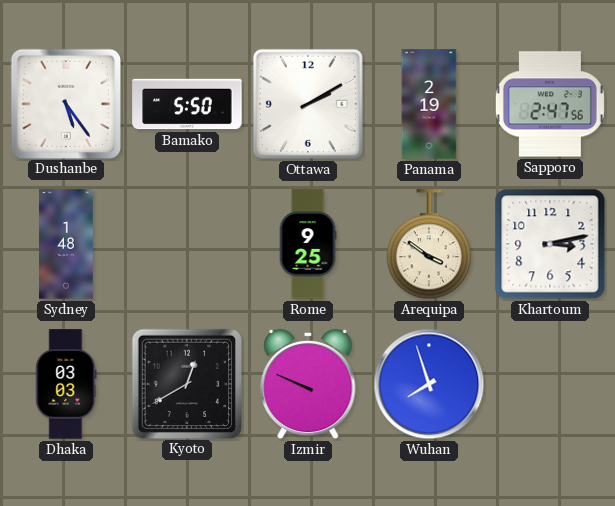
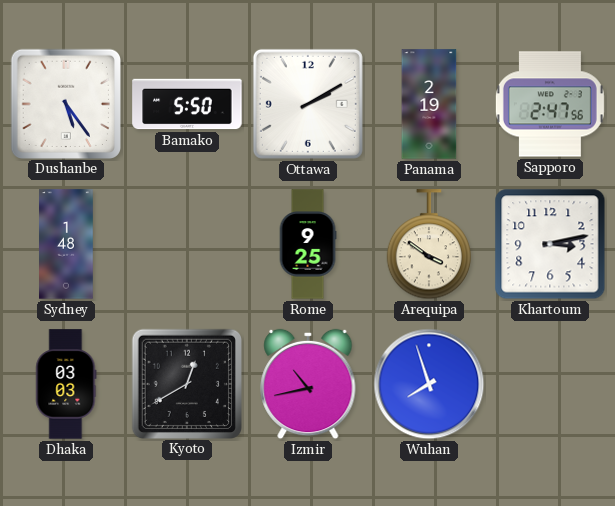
Izmir: 9:49 -> 10:43
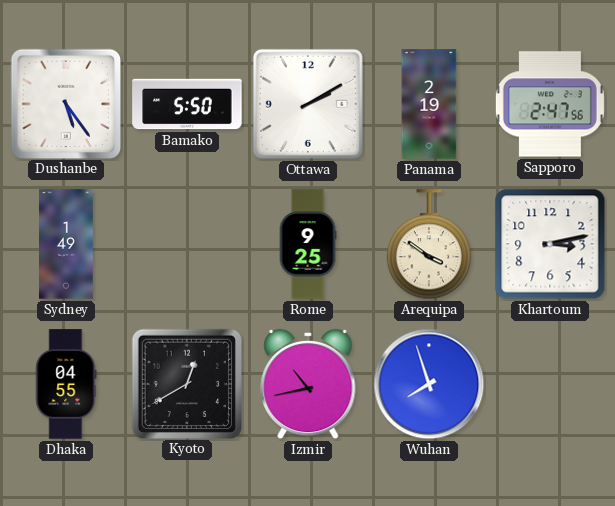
Sydney: 1:48 -> 1:49
Dhaka: 03:03 -> 04:55
